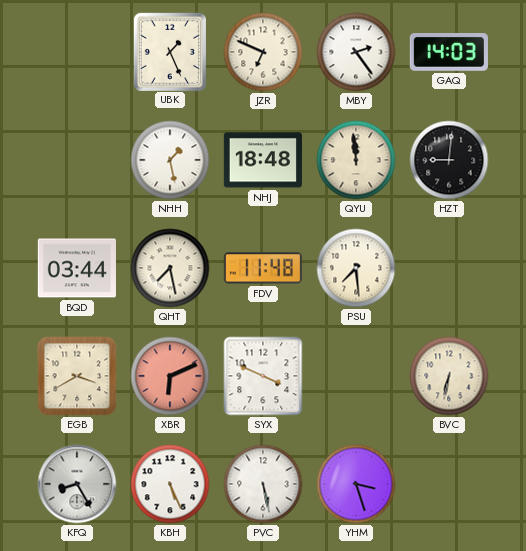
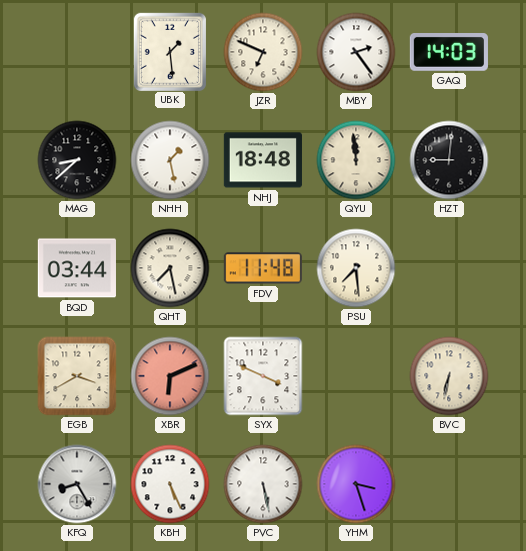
UBK: 1:26 -> 1:29
MAG: none -> 8:38
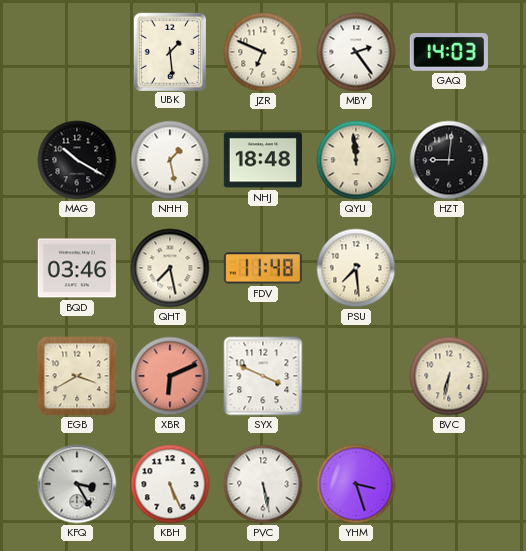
MAG: 8:38 -> 10:20
BQD: 03:44 -> 03:46
KFQ: 8:25 -> 3:25
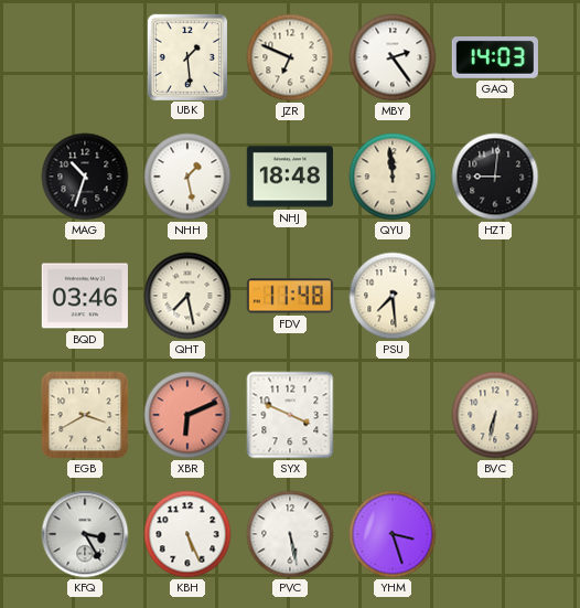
MAG: 10:20 -> 10:33
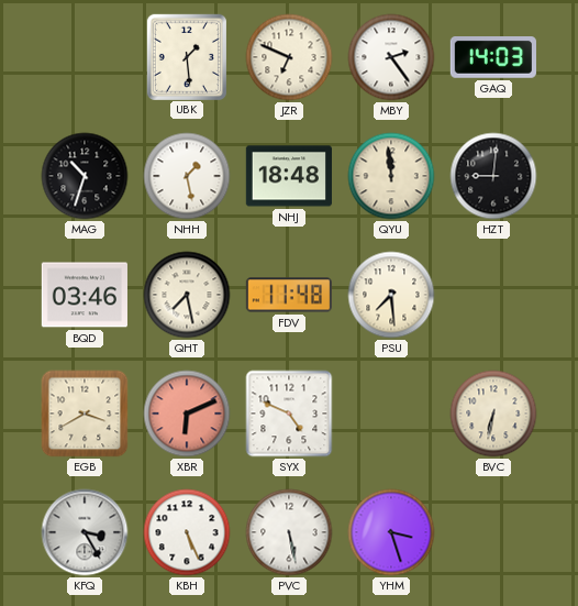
SYX: 3:49 -> 4:49
